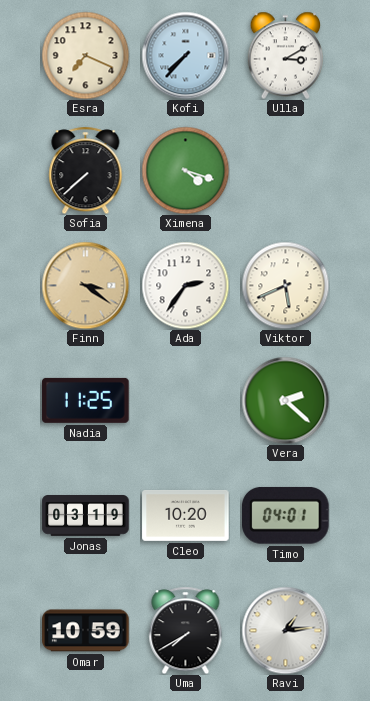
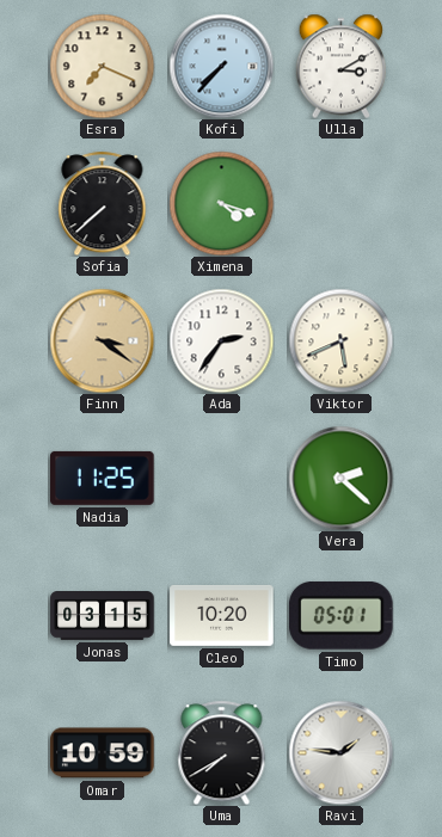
Jonas: 03:19 -> 03:15
Timo: 04:01 -> 05:01
Ravi: 1:14 -> 1:46
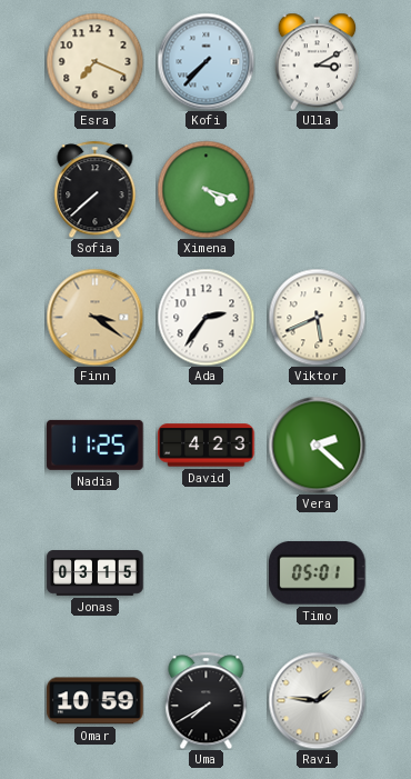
David: none -> 4:23
Cleo: 10:20 -> none
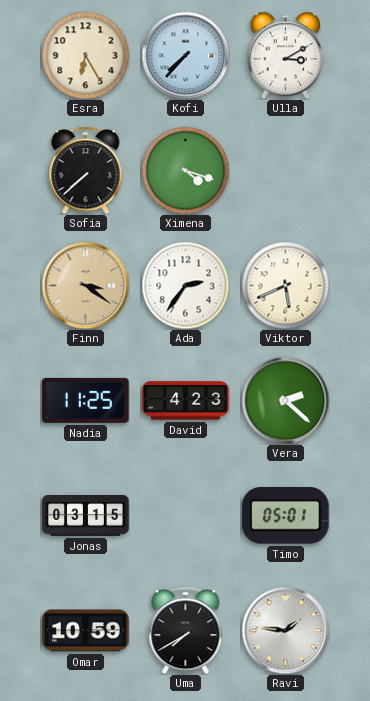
Esra: 7:19 -> 6:25
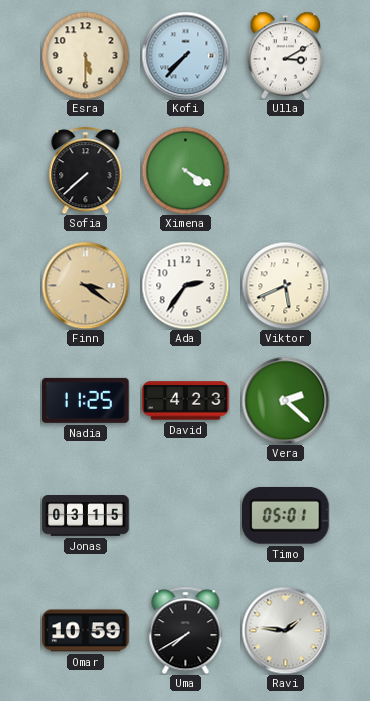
Esra: 6:25 -> 5:30
Ximena: 4:18 -> 4:20
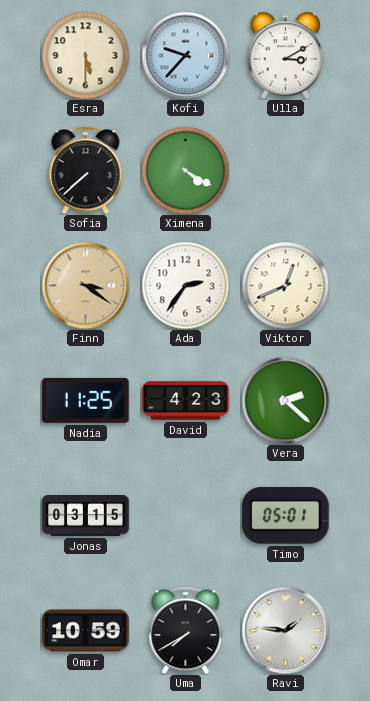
Kofi: 7:37 -> 9:37
Viktor: 5:41 -> 12:41
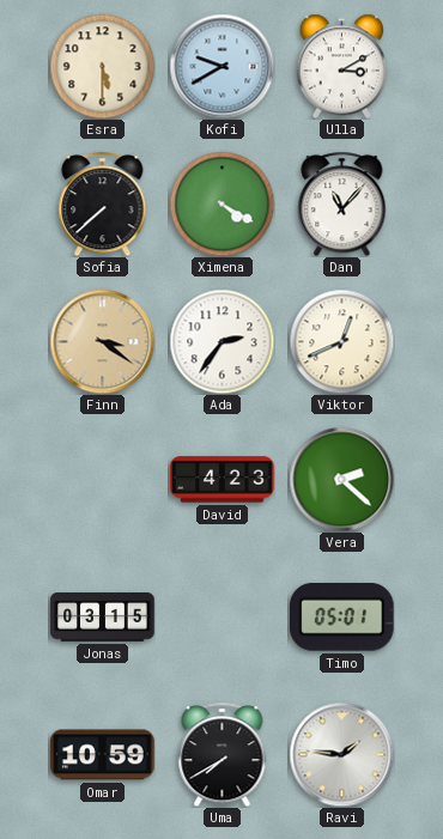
Kofi: 9:37 -> 9:40
Dan: none -> 11:07
Nadia: 11:25 -> none
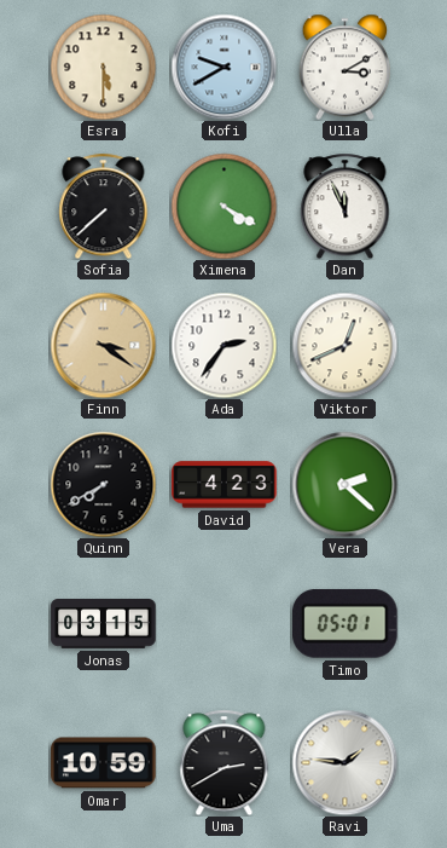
Dan: 11:07 -> 11:56
Quinn: none -> 7:40
Uma: 7:40 -> 2:40
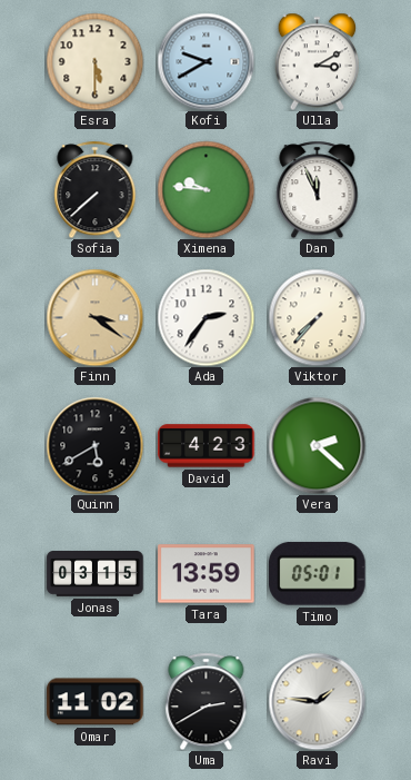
Ximena: 4:20 -> 9:46
Viktor: 12:41 -> 7:37
Quinn: 7:40 -> 5:40
Tara: none -> 13:59
Omar: 10:59 -> 11:02
